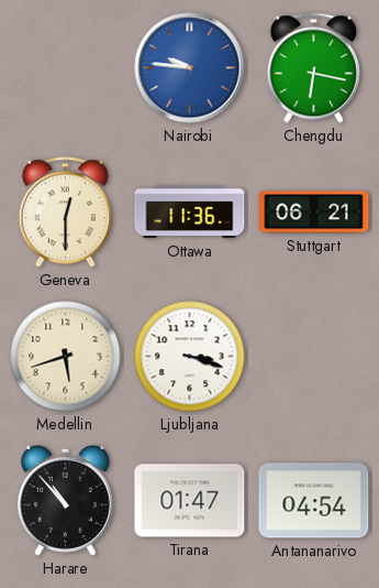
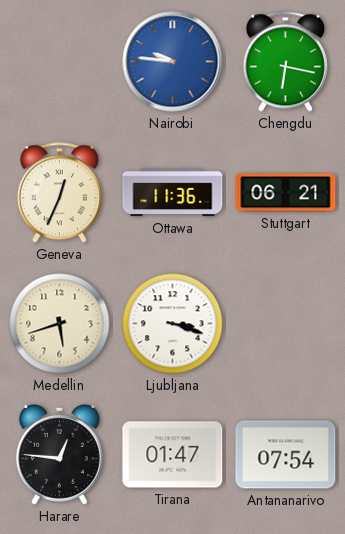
Geneva: 12:30 -> 12:34
Harare: 10:53 -> 12:46
Antananarivo: 04:54 -> 07:54
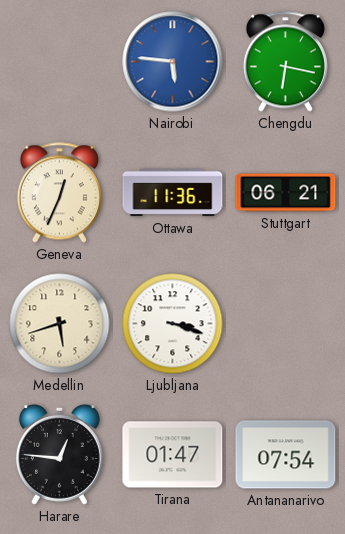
Nairobi: 9:46 -> 5:46
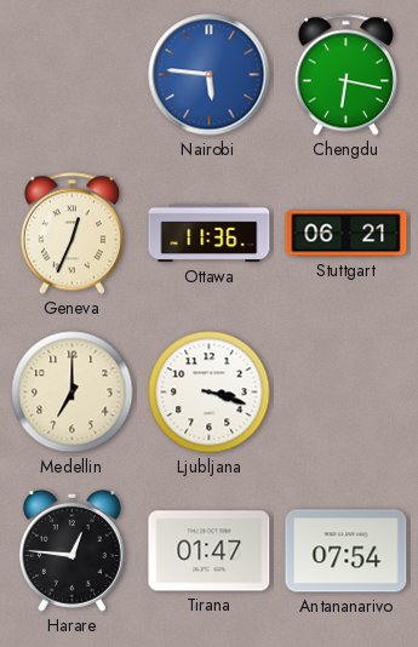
Medellin: 5:42 -> 7:00
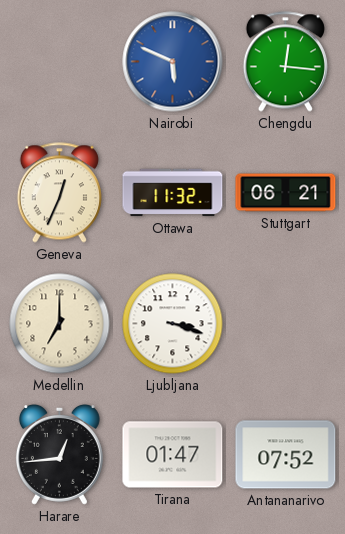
Nairobi: 5:46 -> 5:49
Chengdu: 6:17 -> 12:16
Ottawa: 11:36 -> 11:32
Harare: 12:46 -> 12:44
Antananarivo: 07:54 -> 07:52
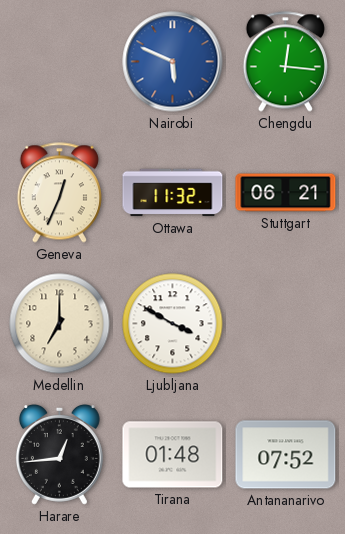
Ljubljana: 3:18 -> 3:50
Tirana: 01:47 -> 01:48
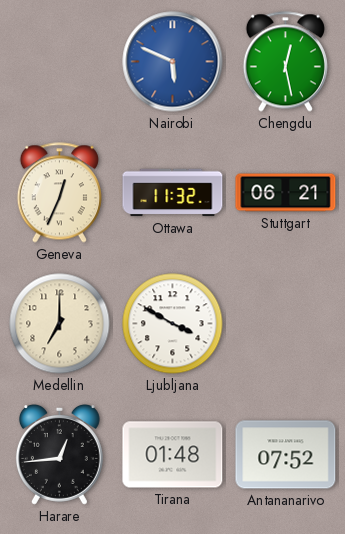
Chengdu: 12:16 -> 12:28
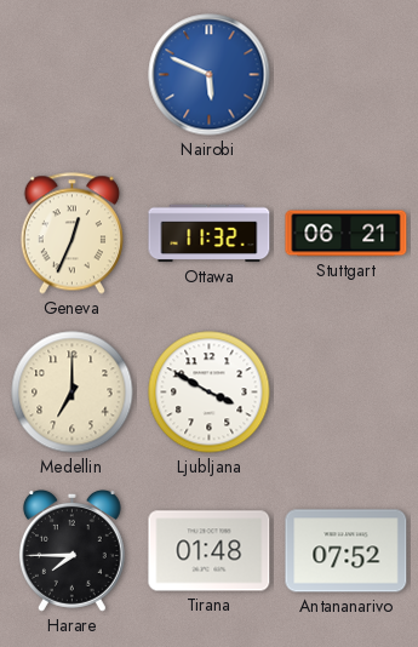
Chengdu: 12:28 -> none
Harare: 12:44 -> 7:45
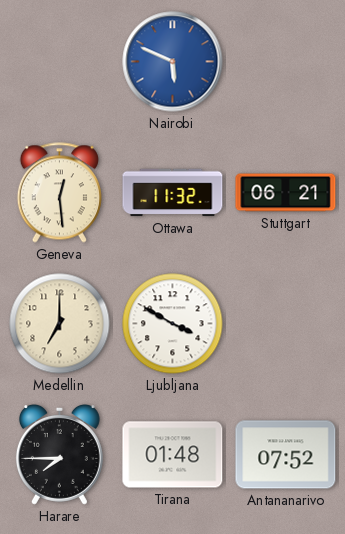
Geneva: 12:34 -> 12:29
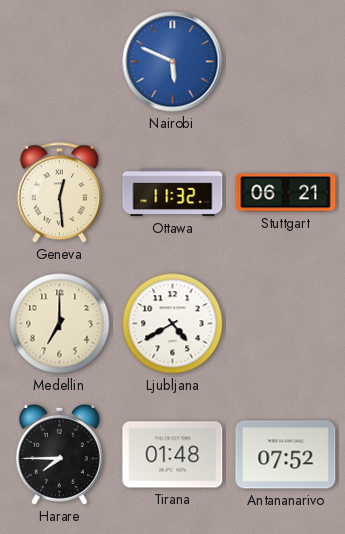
Ljubljana: 3:50 -> 4:40
